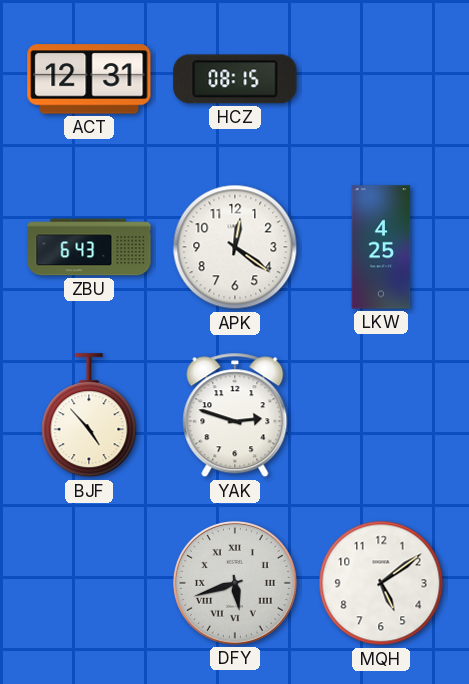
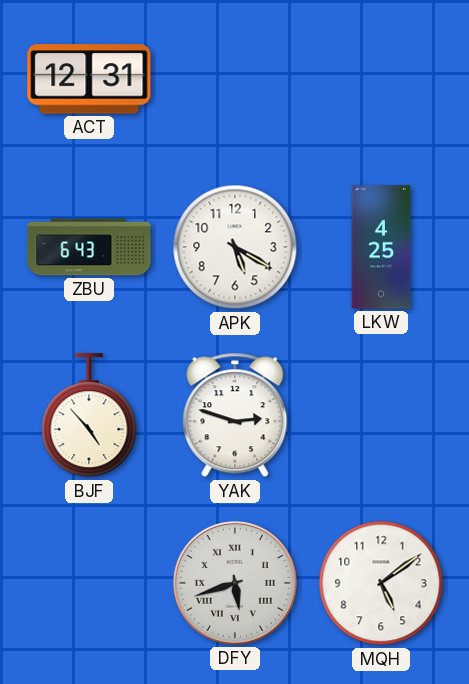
HCZ: 08:15 -> none
APK: 12:21 -> 5:20
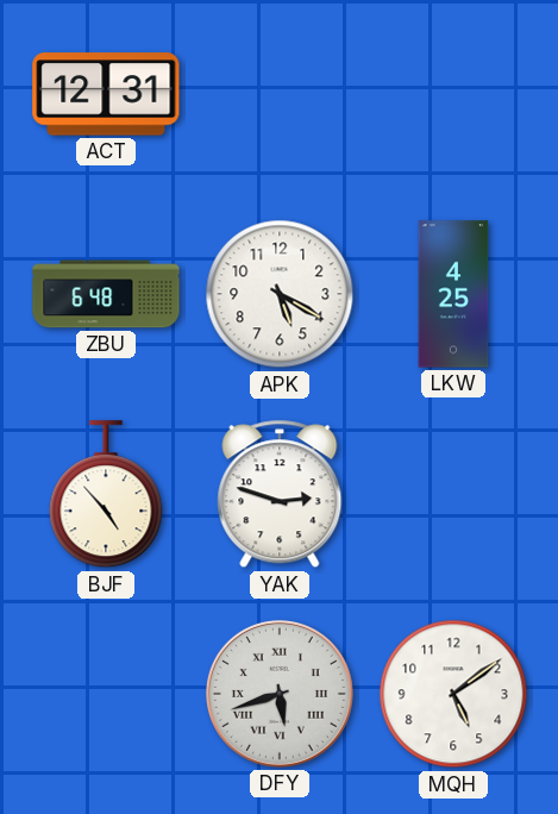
ZBU: 6:43 -> 6:48
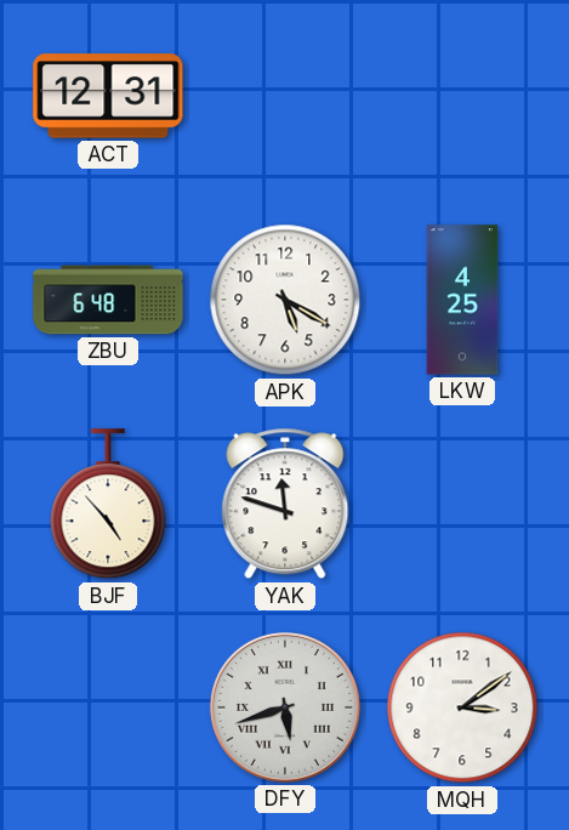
YAK: 2:48 -> 11:48
MQH: 5:09 -> 3:09
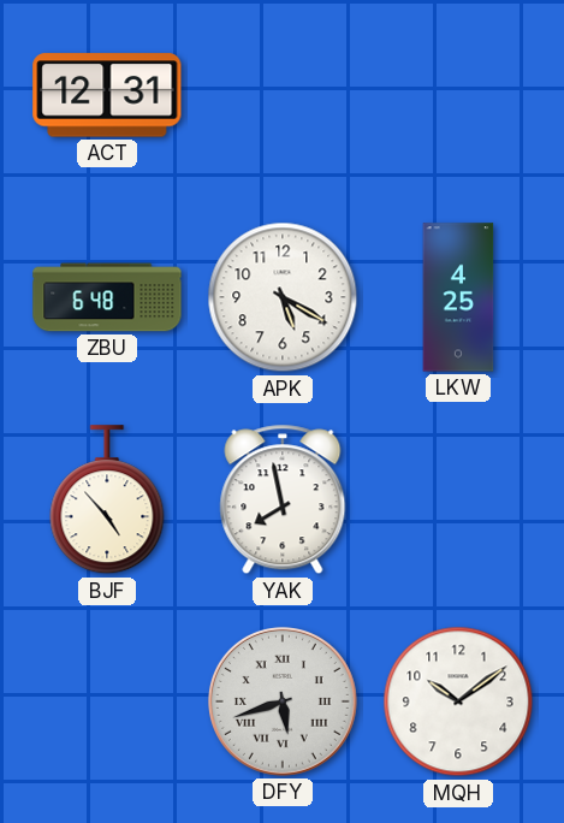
YAK: 11:48 -> 7:58
MQH: 3:09 -> 10:09
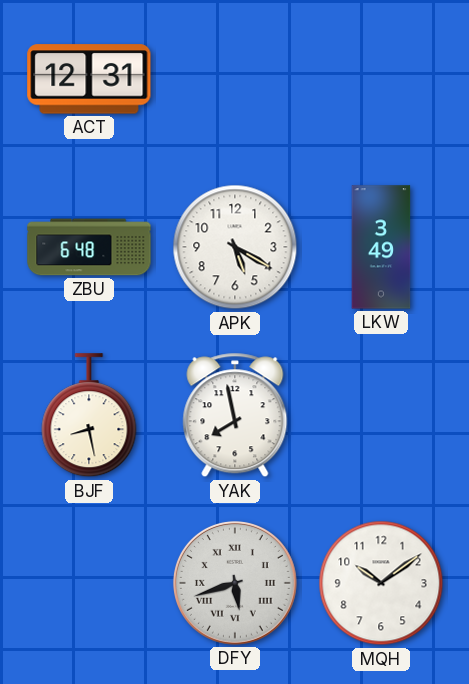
LKW: 4:25 -> 3:49
BJF: 4:53 -> 8:28
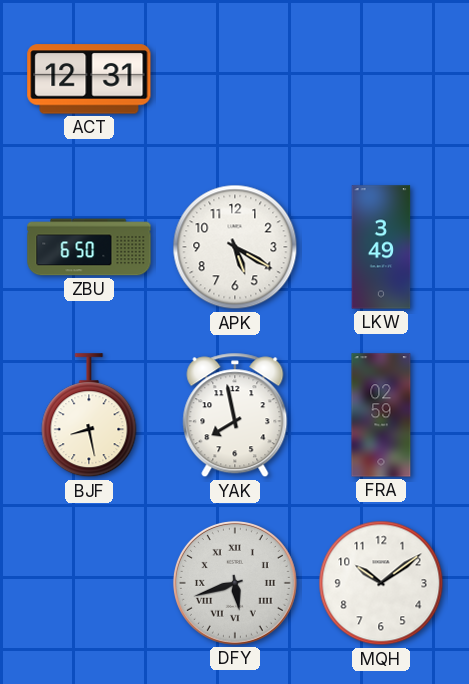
ZBU: 6:48 -> 6:50
FRA: none -> 02:59
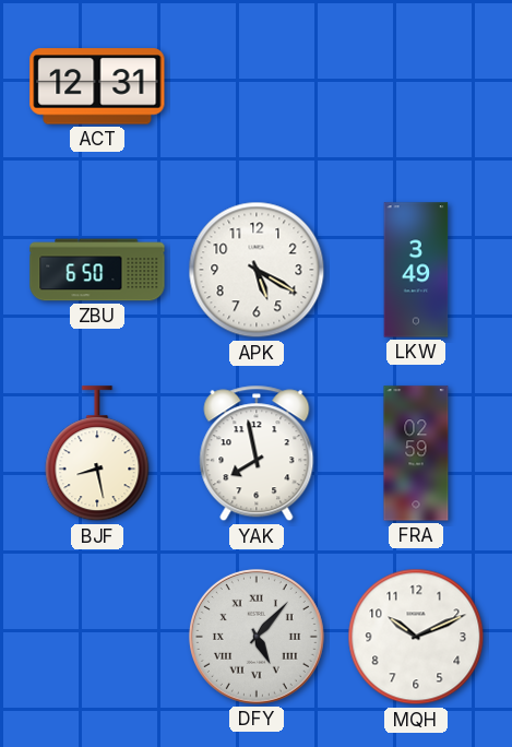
DFY: 5:42 -> 5:07
MQH: 10:09 -> 10:11
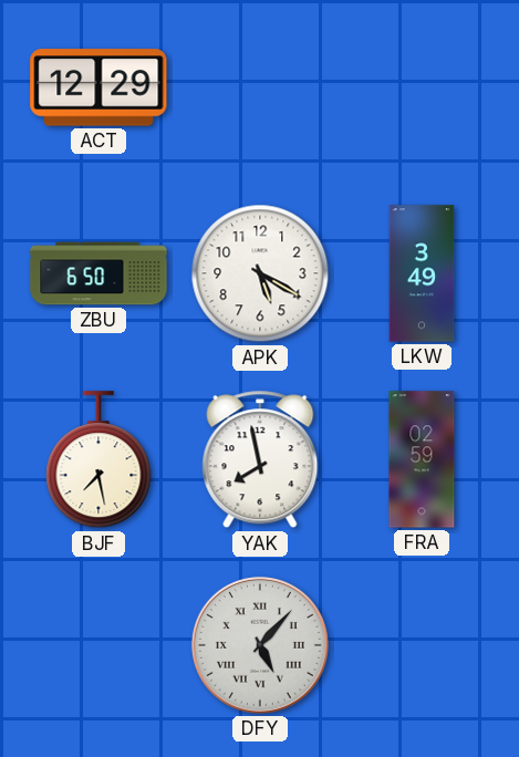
ACT: 12:31 -> 12:29
BJF: 8:28 -> 7:28
MQH: 10:11 -> none
